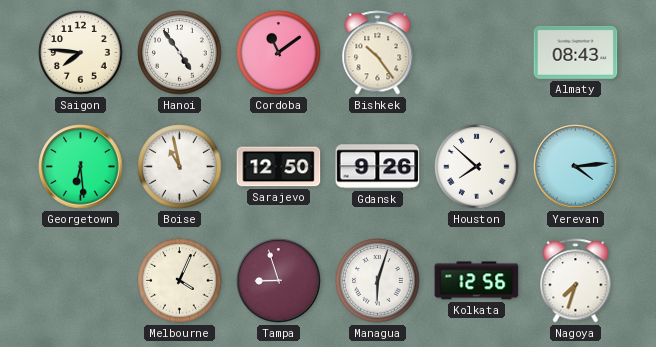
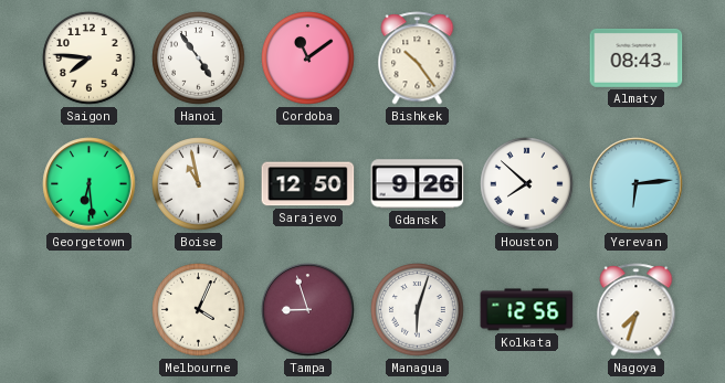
Yerevan: 4:14 -> 6:14
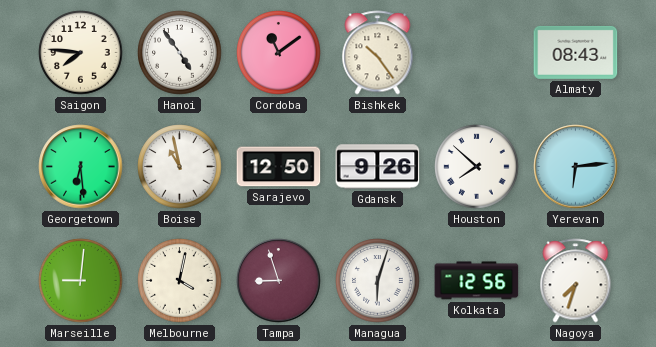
Marseille: none -> 9:01
Melbourne: 4:04 -> 4:02
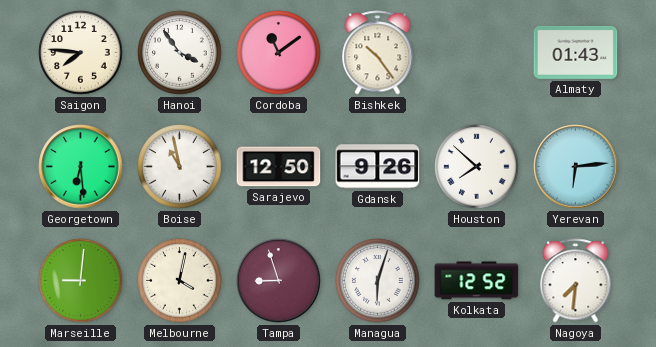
Hanoi: 4:54 -> 3:54
Almaty: 08:43 -> 01:43
Kolkata: 12:56 -> 12:52
Nagoya: 7:33 -> 7:31
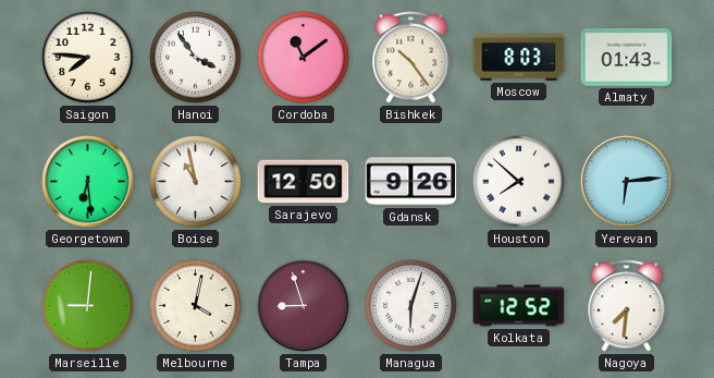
Moscow: none -> 8:03
